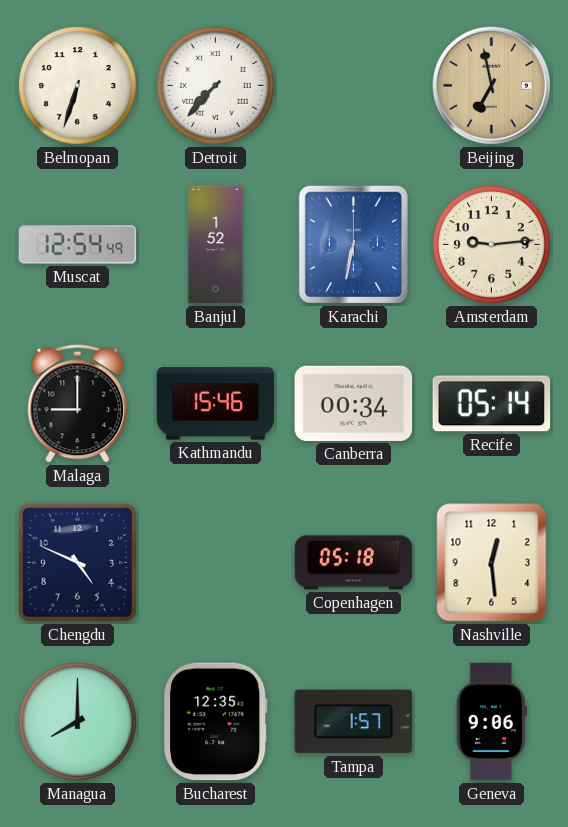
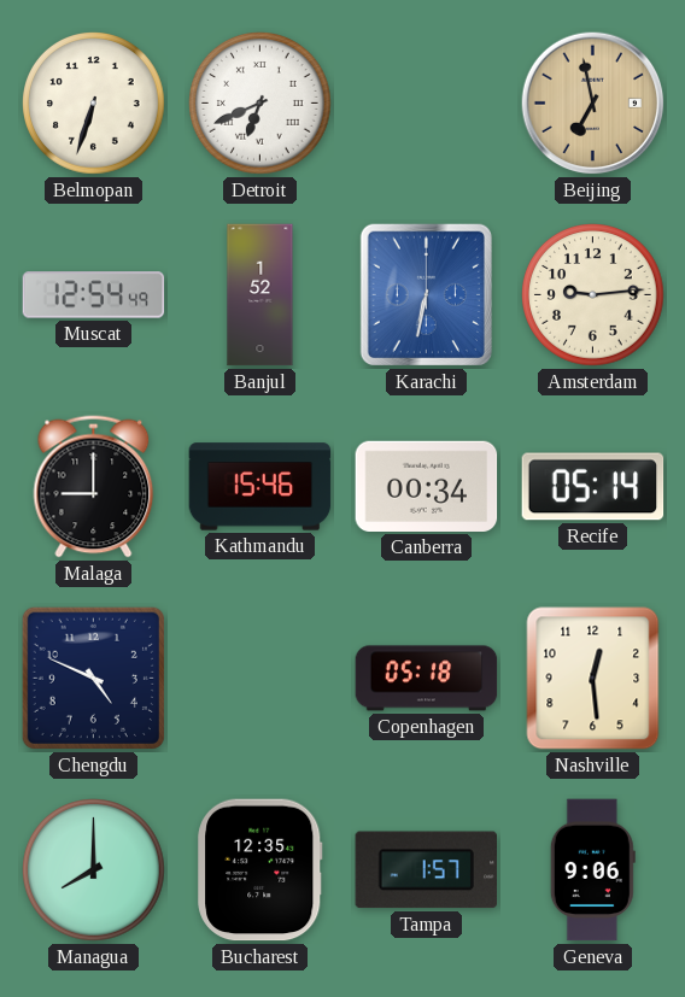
Detroit: 7:37 -> 6:41
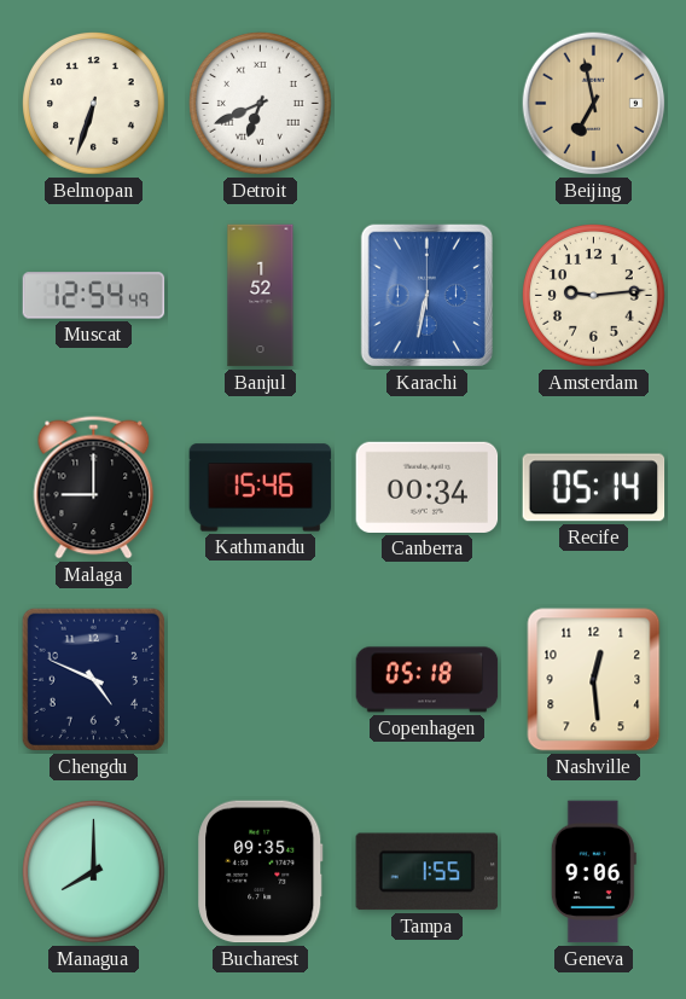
Bucharest: 12:35 -> 09:35
Tampa: 1:57 -> 1:55
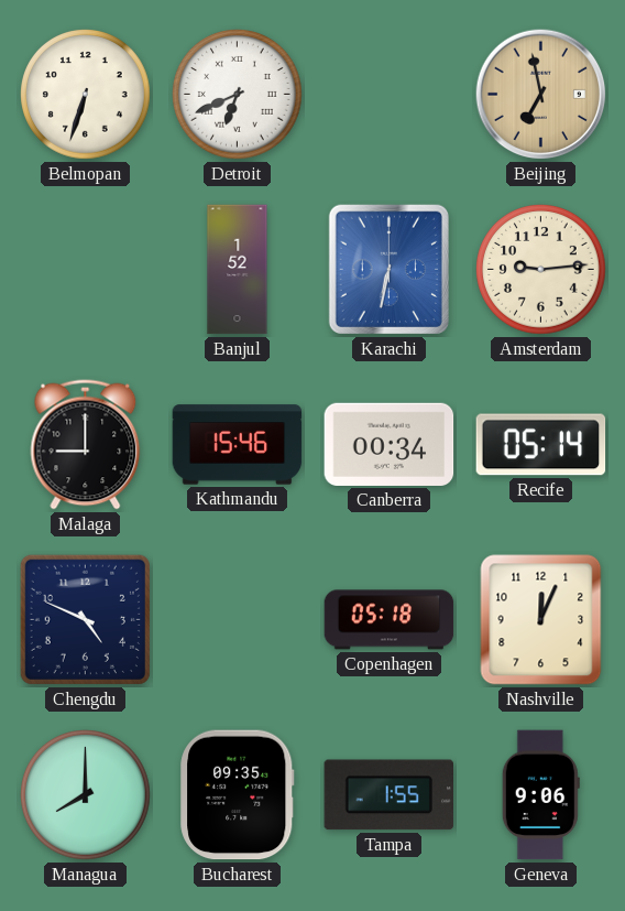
Muscat: 12:54 -> none
Nashville: 12:29 -> 12:04
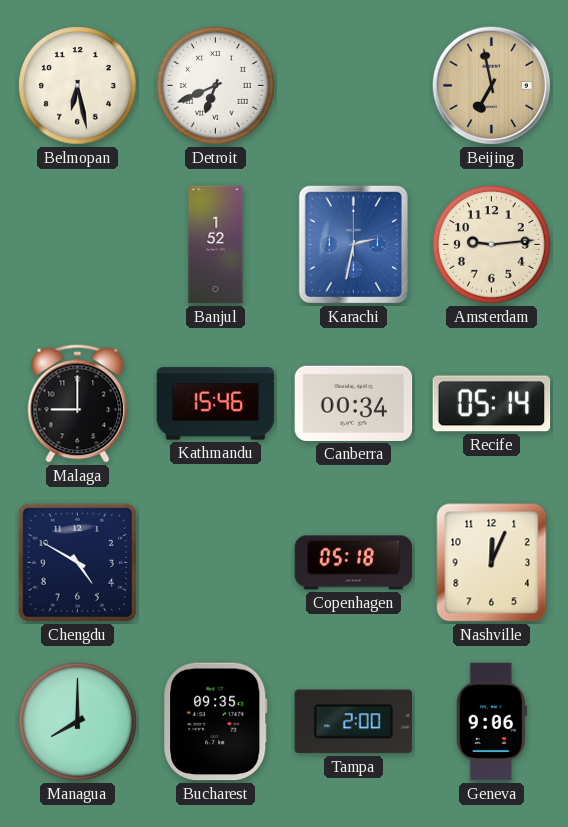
Belmopan: 6:33 -> 6:28
Karachi: 6:32 -> 2:32
Chengdu: 4:49 -> 4:50
Tampa: 1:55 -> 2:00
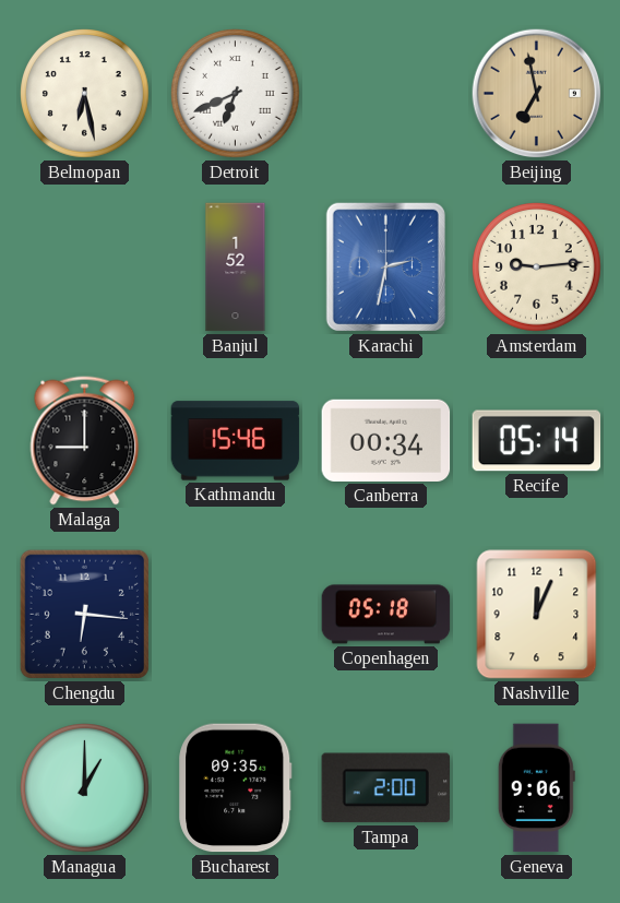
Chengdu: 4:50 -> 6:16
Managua: 8:00 -> 1:00
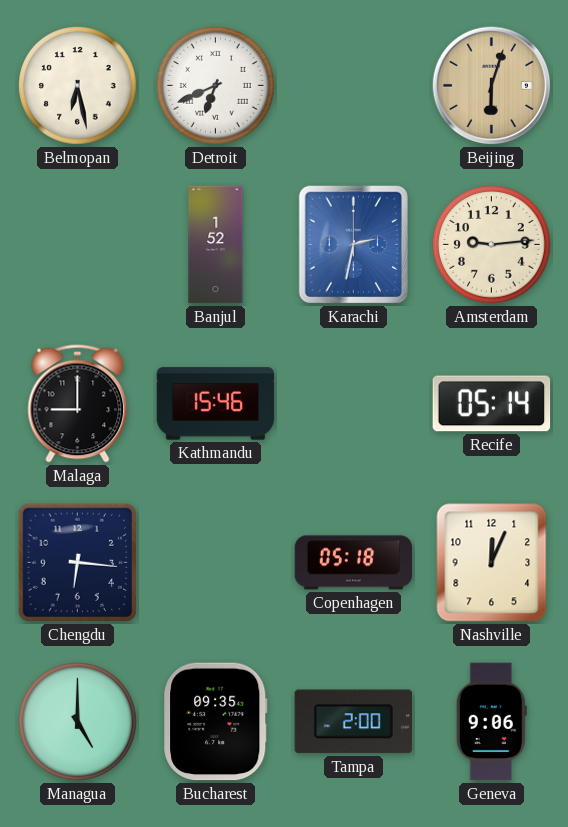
Beijing: 6:58 -> 6:03
Canberra: 00:34 -> none
Managua: 1:00 -> 5:00
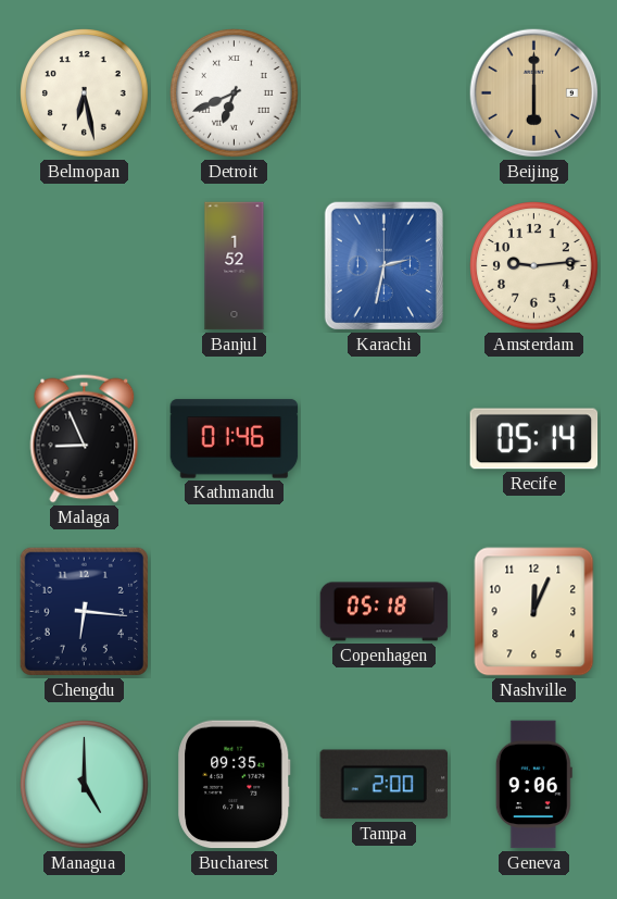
Beijing: 6:03 -> 6:00
Malaga: 9:00 -> 8:56
Kathmandu: 15:46 -> 01:46
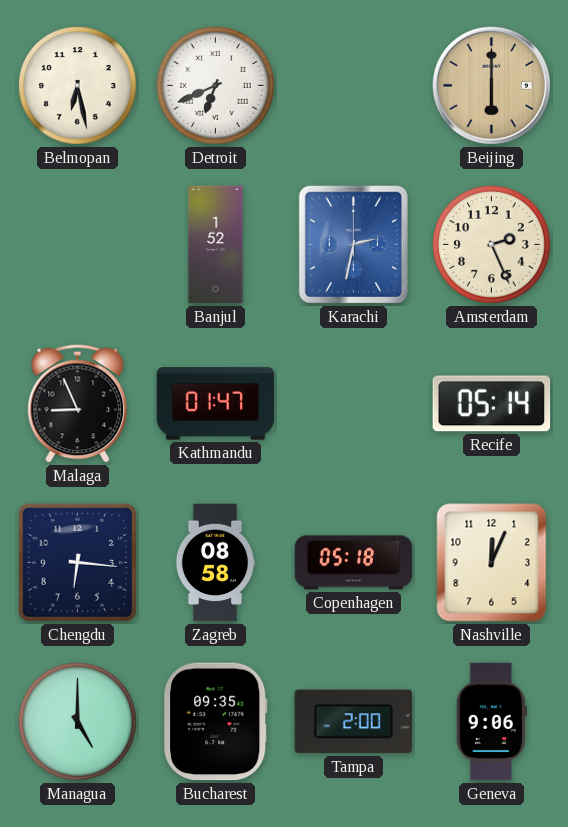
Amsterdam: 9:14 -> 2:26
Kathmandu: 01:46 -> 01:47
Zagreb: none -> 08:58
